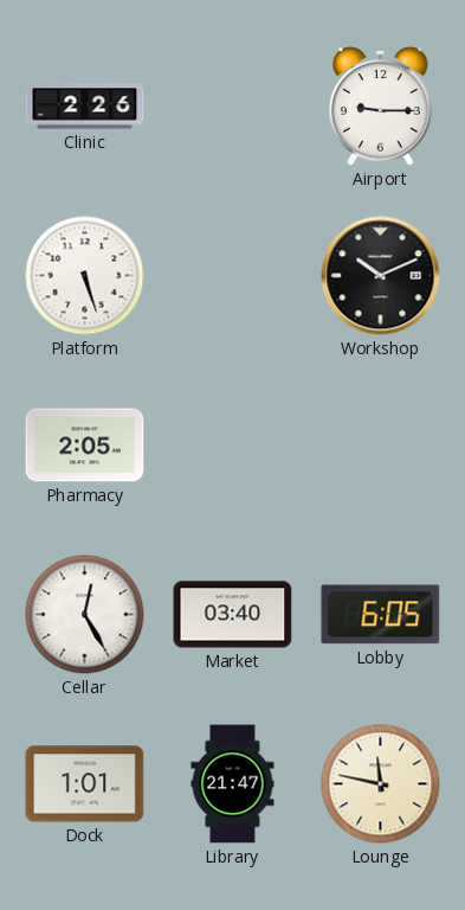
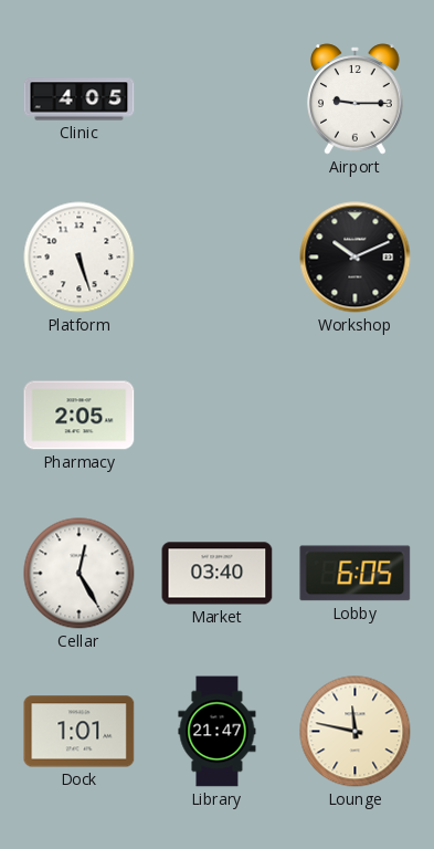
Clinic: 2:26 -> 4:05
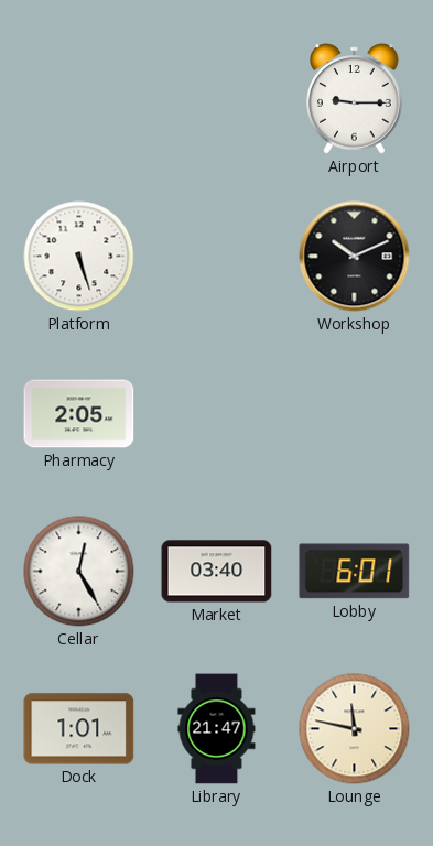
Clinic: 4:05 -> none
Lobby: 6:05 -> 6:01
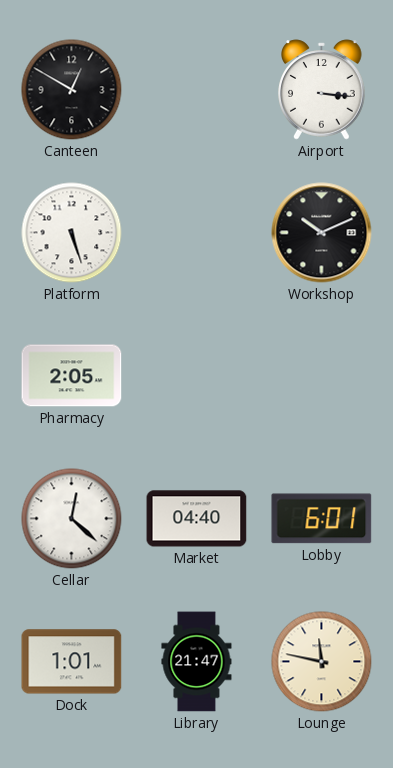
Canteen: none -> 12:50
Airport: 9:15 -> 3:16
Cellar: 12:25 -> 12:22
Market: 03:40 -> 04:40
